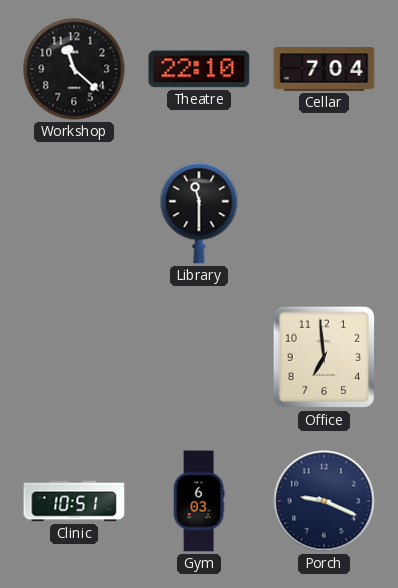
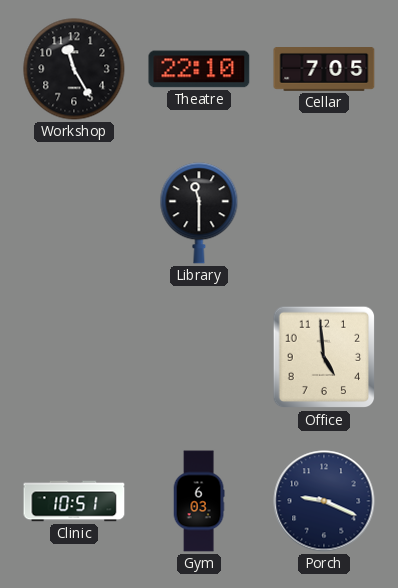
Workshop: 11:22 -> 11:25
Cellar: 7:04 -> 7:05
Office: 6:59 -> 4:59
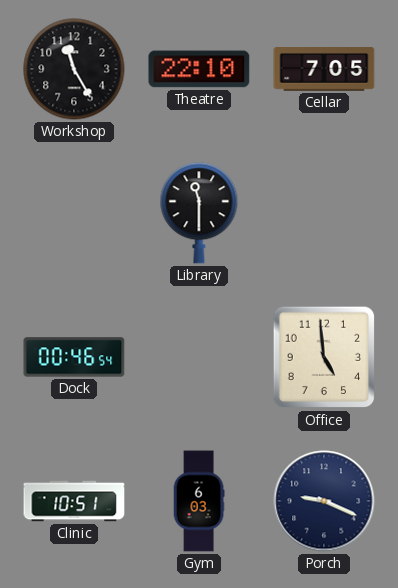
Dock: none -> 00:46
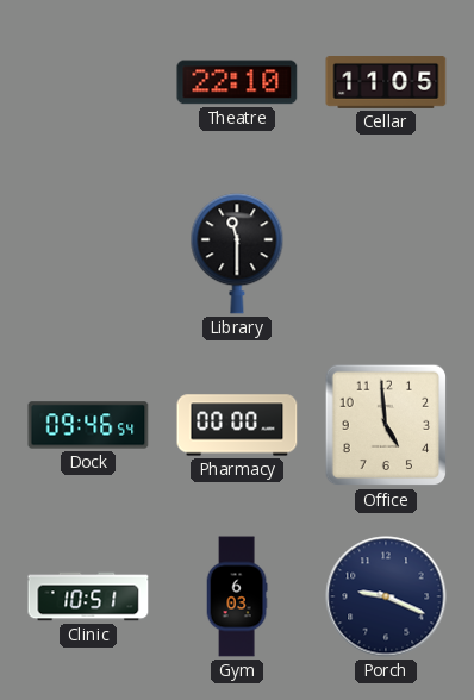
Workshop: 11:25 -> none
Cellar: 7:05 -> 11:05
Dock: 00:46 -> 09:46
Pharmacy: none -> 00:00
